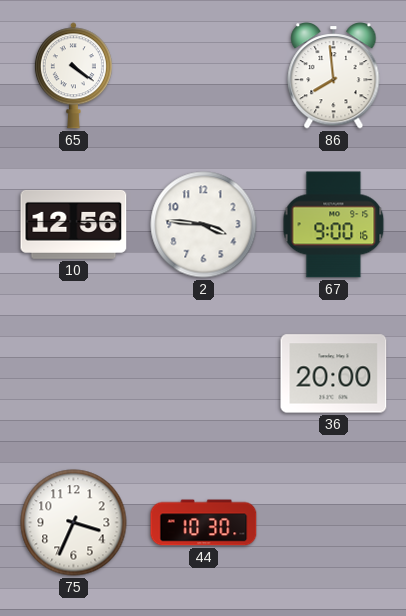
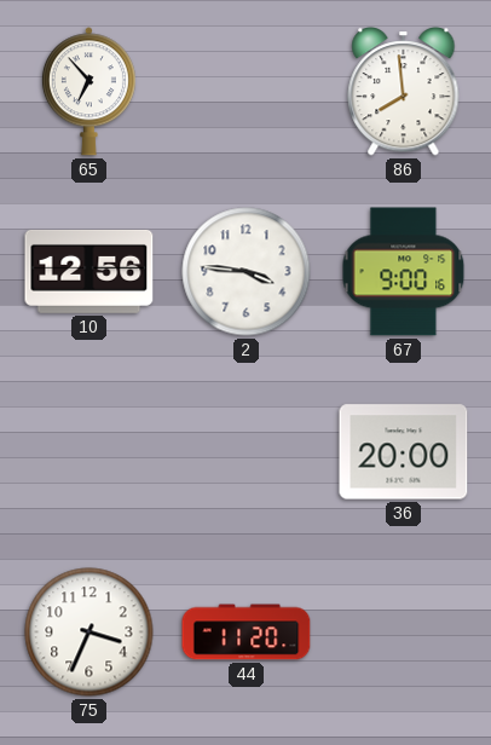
65: 4:21 -> 6:53
44: 10:30 -> 11:20
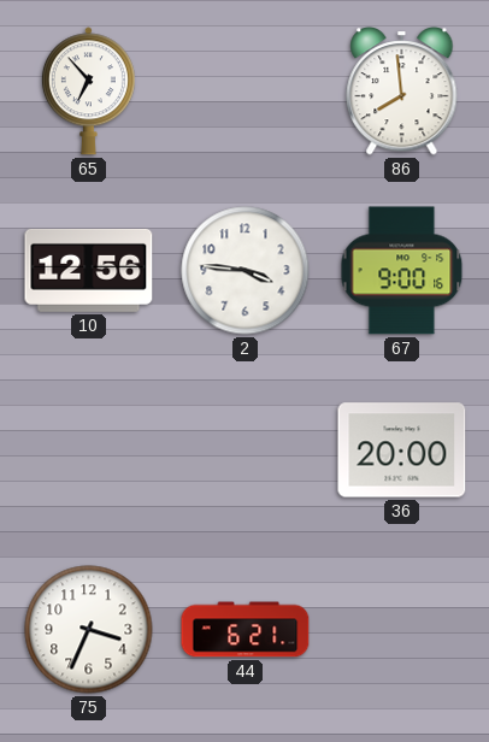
44: 11:20 -> 6:21
